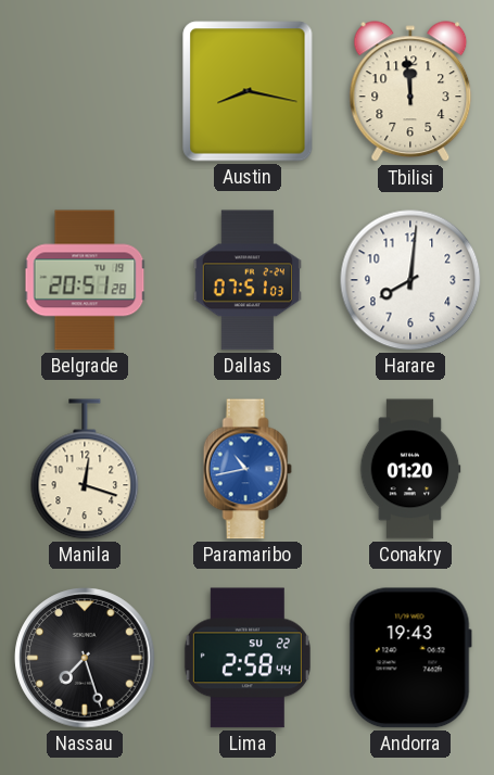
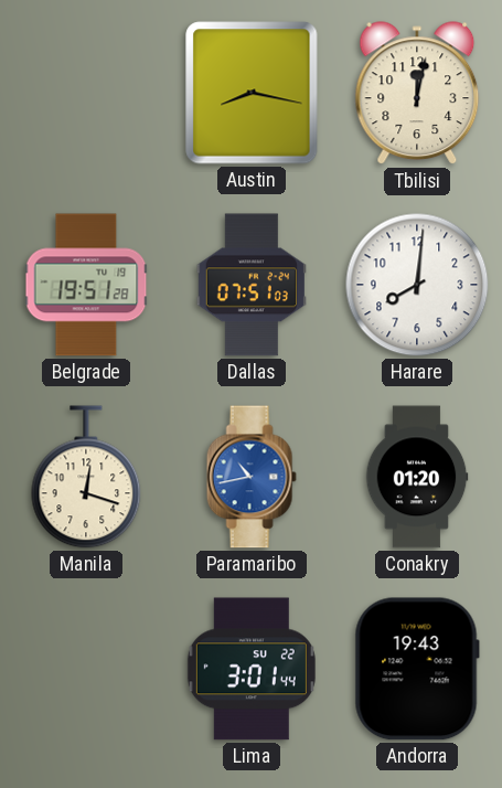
Tbilisi: 11:59 -> 12:02
Belgrade: 20:51 -> 19:51
Nassau: 7:27 -> none
Lima: 2:58 -> 3:01
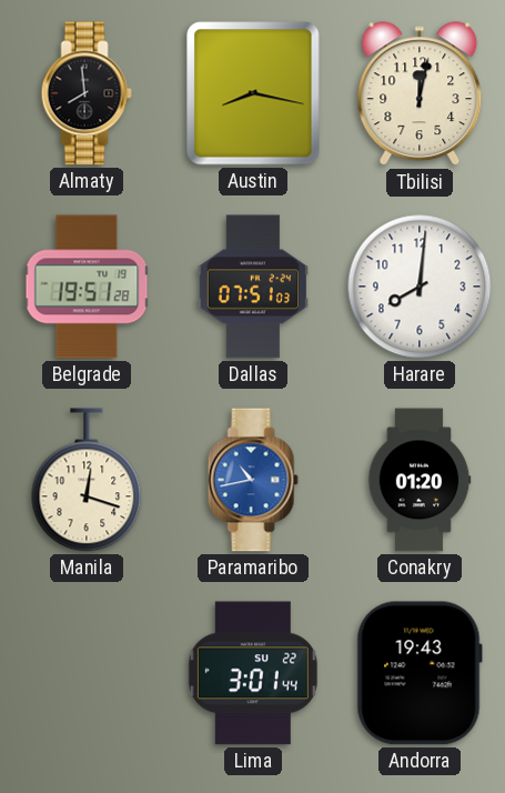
Almaty: none -> 7:59
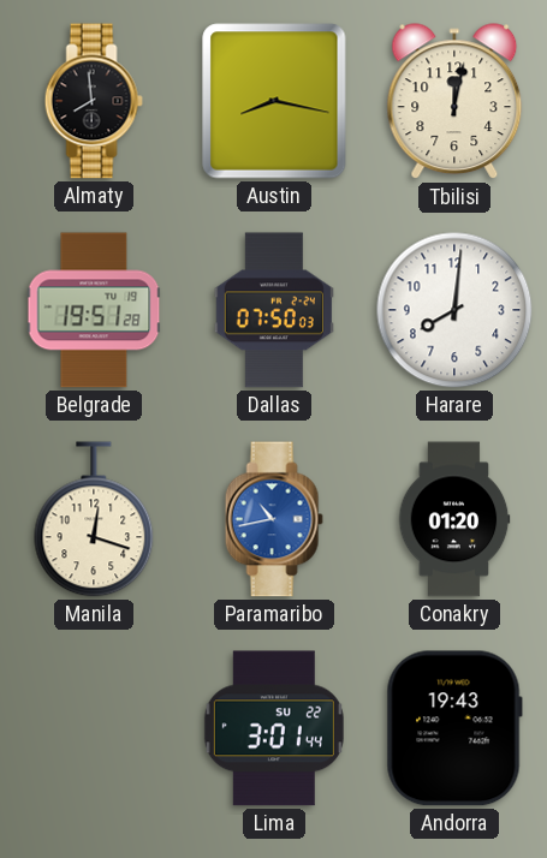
Dallas: 07:51 -> 07:50
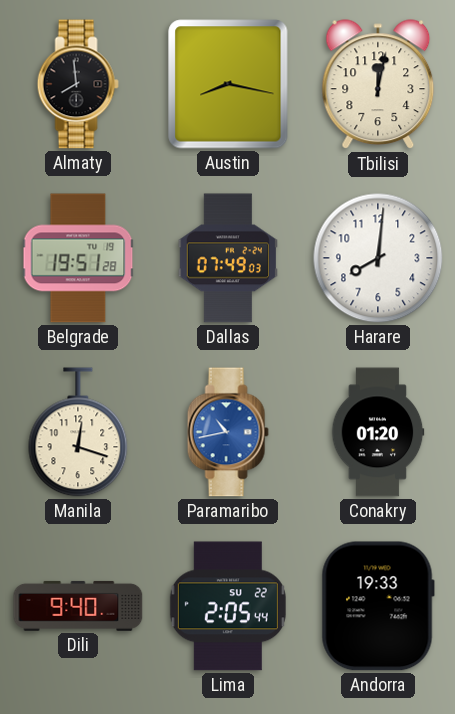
Dallas: 07:50 -> 07:49
Dili: none -> 9:40
Lima: 3:01 -> 2:05
Andorra: 19:43 -> 19:33
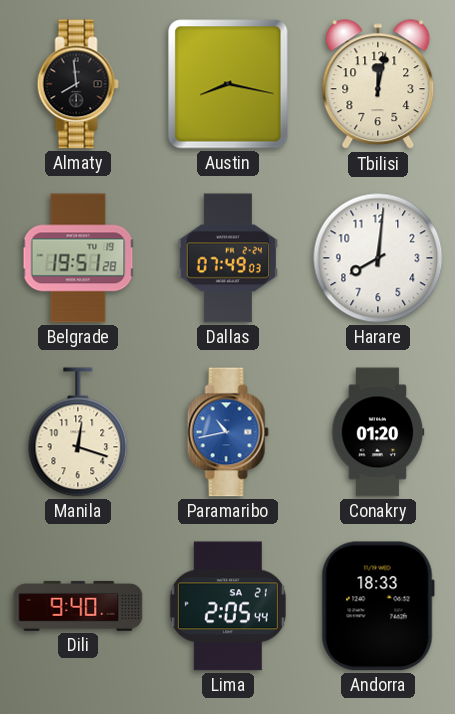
Lima date: SU 22 -> SA 21
Andorra: 19:33 -> 18:33
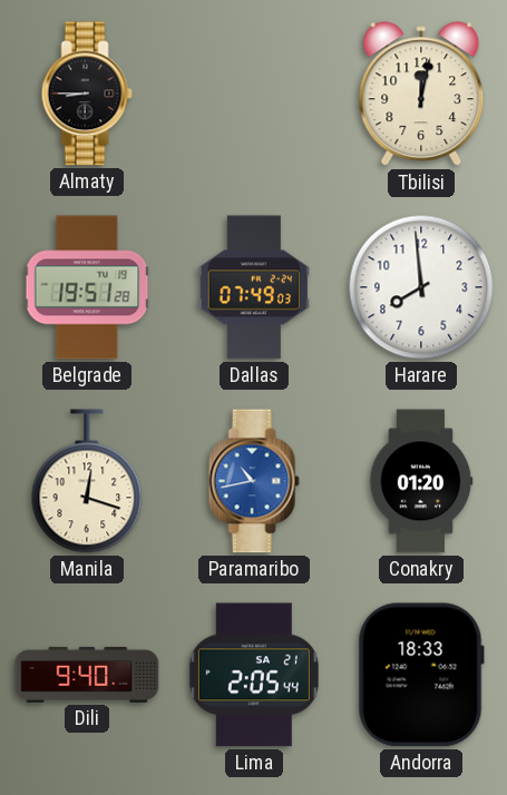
Almaty: 7:59 -> 8:45
Austin: 8:17 -> none
Harare: 8:01 -> 7:59
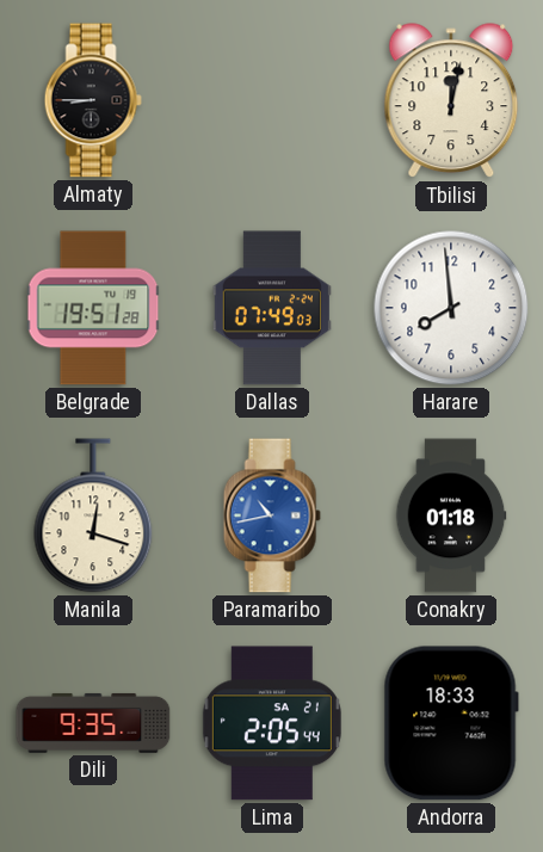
Conakry: 01:20 -> 01:18
Dili: 9:40 -> 9:35
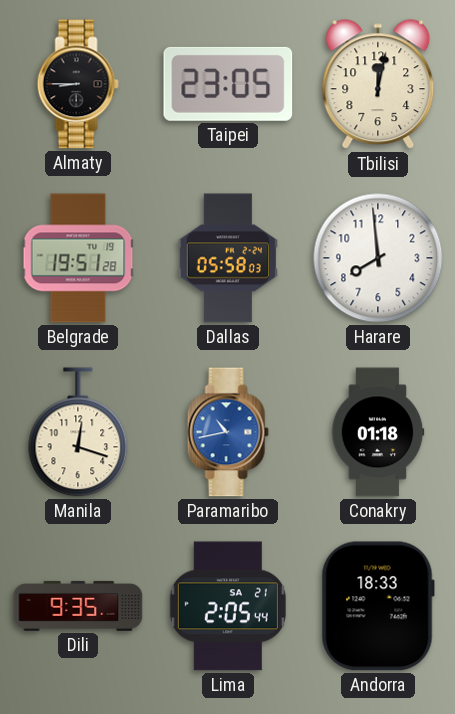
Taipei: none -> 23:05
Dallas: 07:49 -> 05:58
